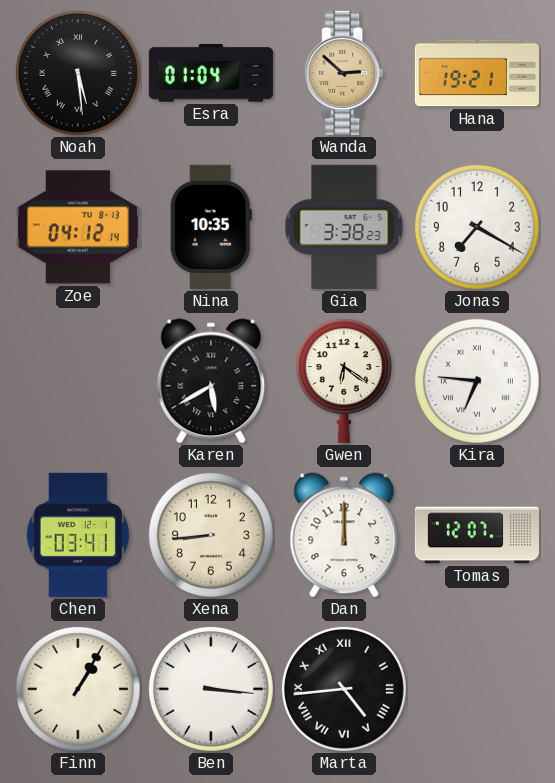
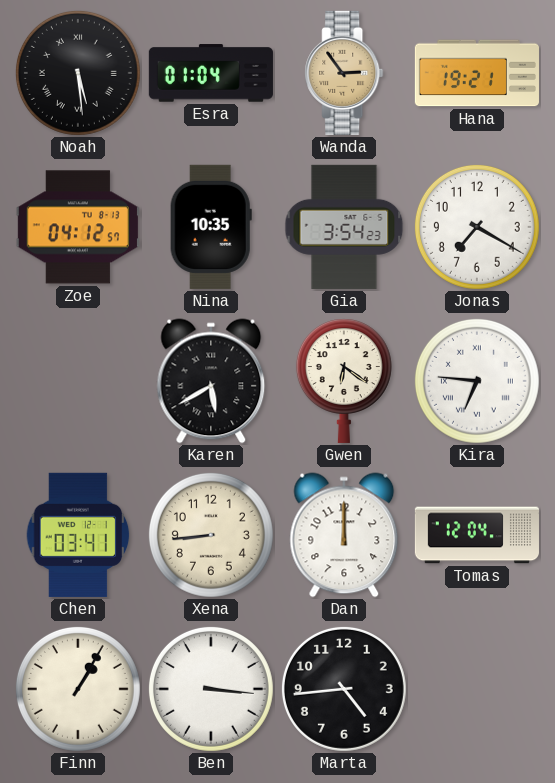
Wanda: 2:52 -> 2:54
Zoe: 04:12:14 -> 04:12:57
Gia: 3:38 -> 3:54
Tomas: 12:07 -> 12:04
Marta numerals: Roman -> Arabic
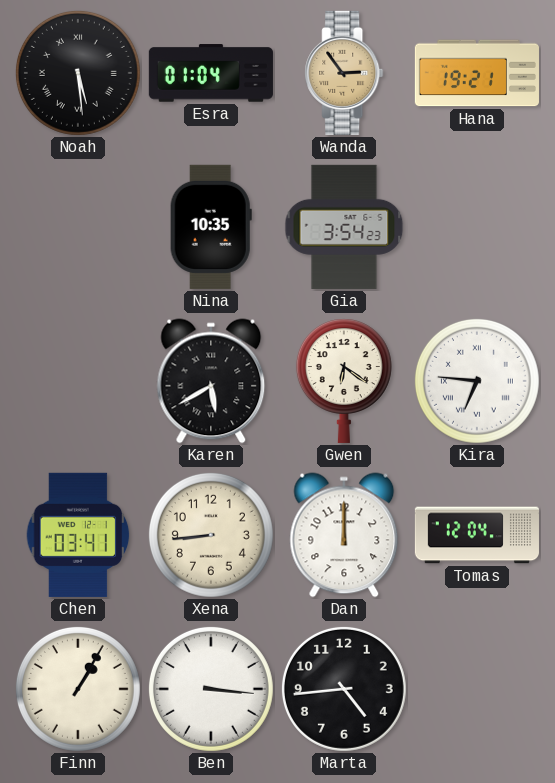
Zoe: 04:12 -> none
Jonas: 7:20 -> none
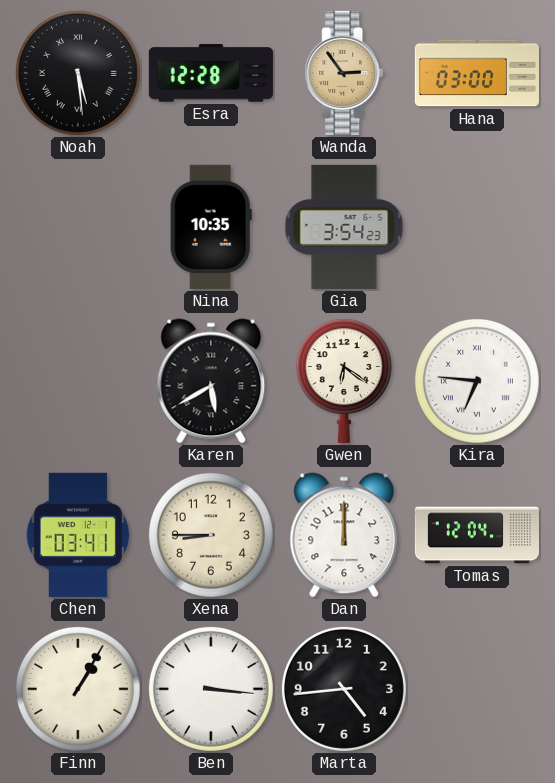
Esra: 01:04 -> 12:28
Hana: 19:21 -> 03:00
Xena: 8:44 -> 8:45
